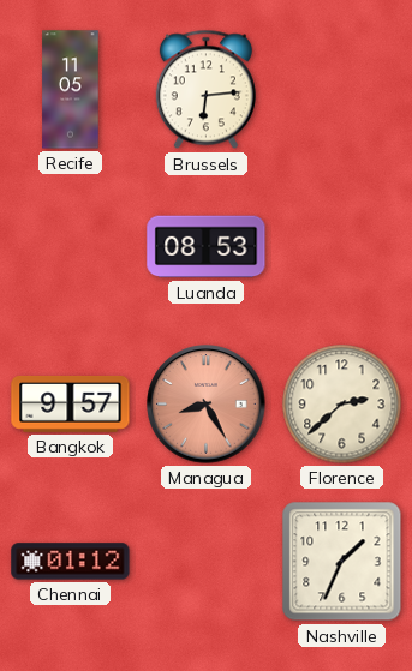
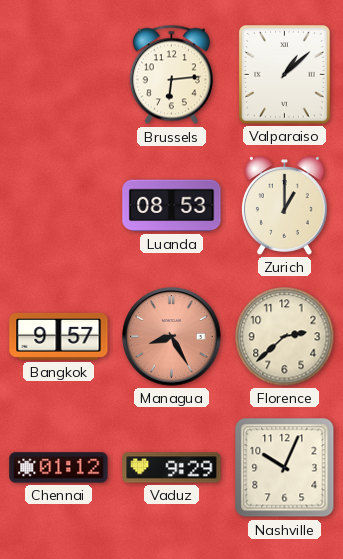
Recife: 11:05 -> none
Valparaiso: none -> 1:08
Zurich: none -> 1:00
Vaduz: none -> 9:29
Nashville: 1:34 -> 10:04
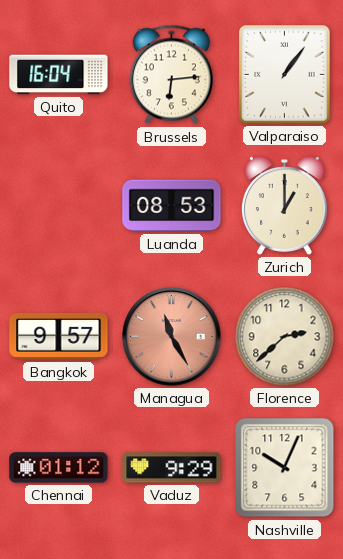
Quito: none -> 16:04
Valparaiso: 1:08 -> 1:06
Managua: 8:25 -> 11:25
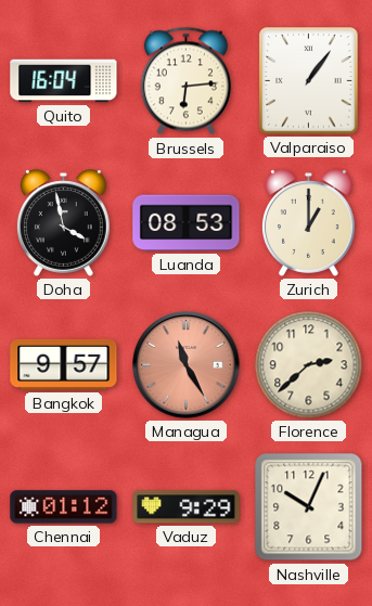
Doha: none -> 3:58
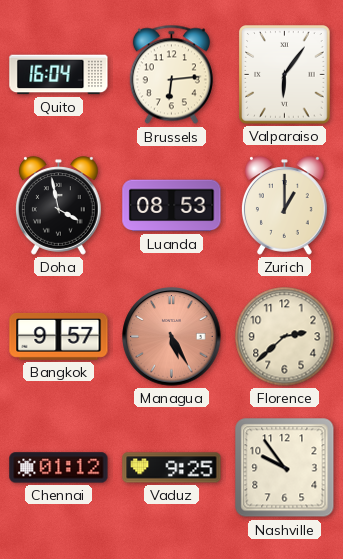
Valparaiso: 1:06 -> 6:06
Managua: 11:25 -> 5:25
Vaduz: 9:29 -> 9:25
Nashville: 10:04 -> 9:54
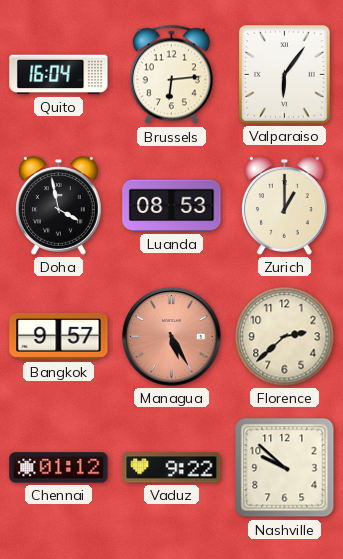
Vaduz: 9:25 -> 9:22
Nashville: 9:54 -> 9:52
